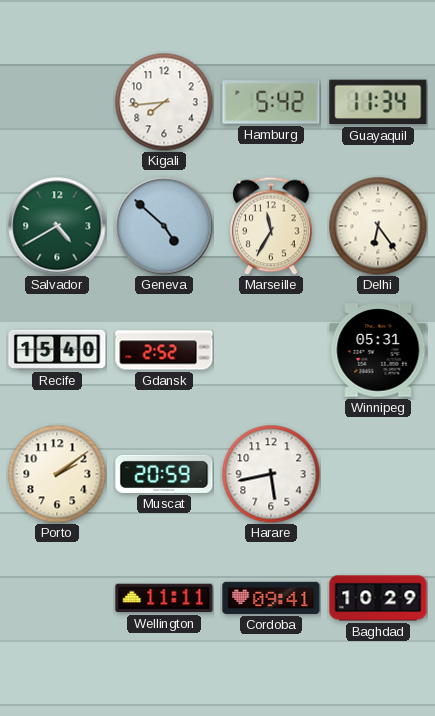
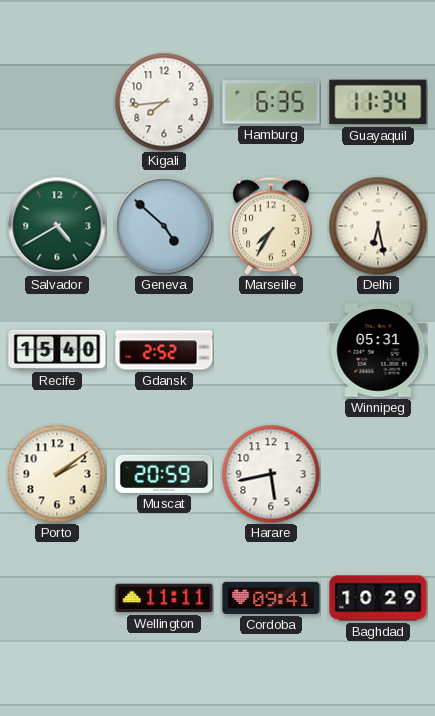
Hamburg: 5:42 -> 6:35
Marseille: 11:35 -> 7:35
Delhi: 6:24 -> 6:28
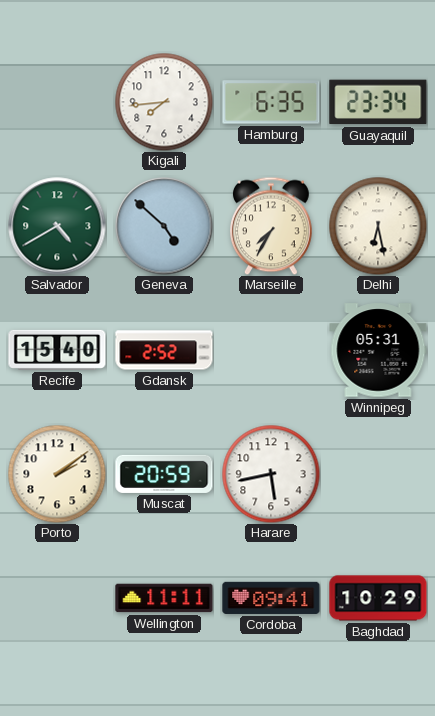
Guayaquil: 11:34 -> 23:34
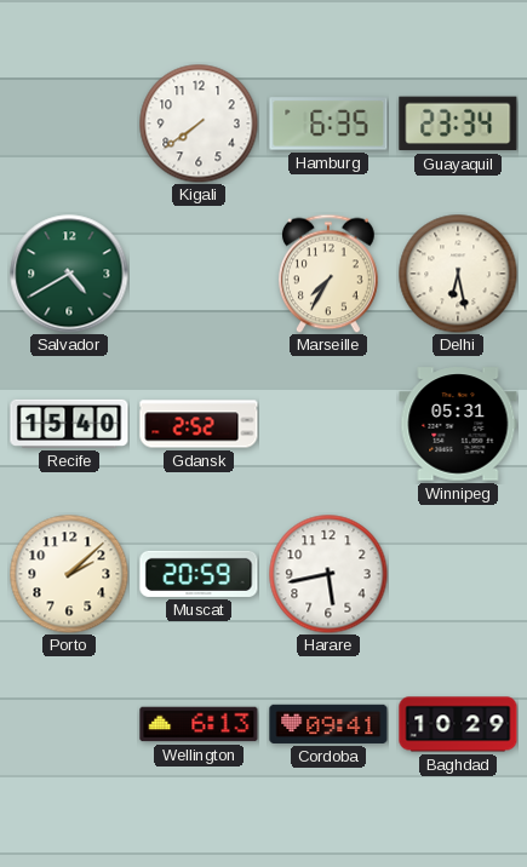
Kigali: 7:44 -> 7:39
Geneva: 4:52 -> none
Porto: 2:09 -> 2:08
Wellington: 11:11 -> 6:13
